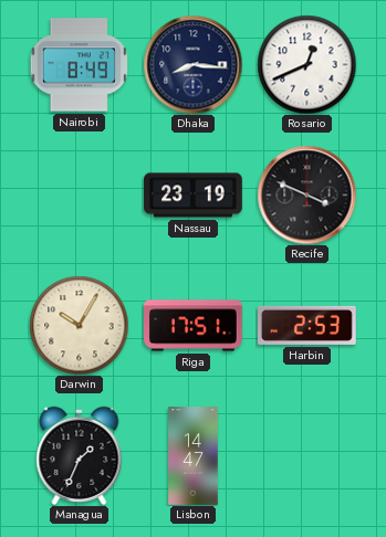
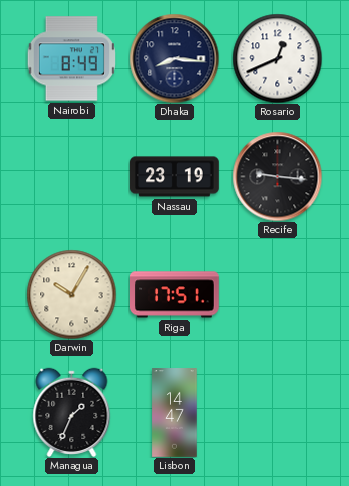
Recife: 3:49 -> 9:16
Harbin: 2:53 -> none
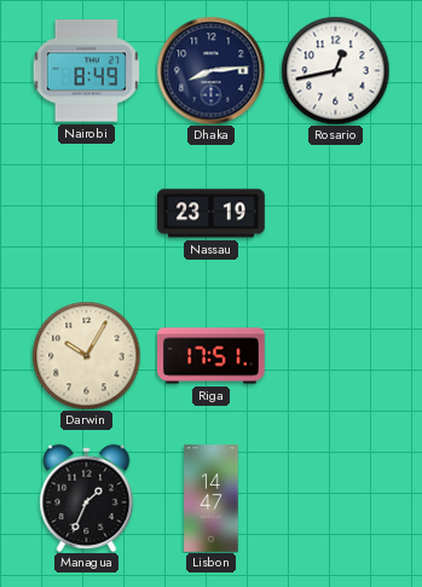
Dhaka: 8:16 -> 8:14
Rosario: 12:41 -> 12:43
Recife: 9:16 -> none
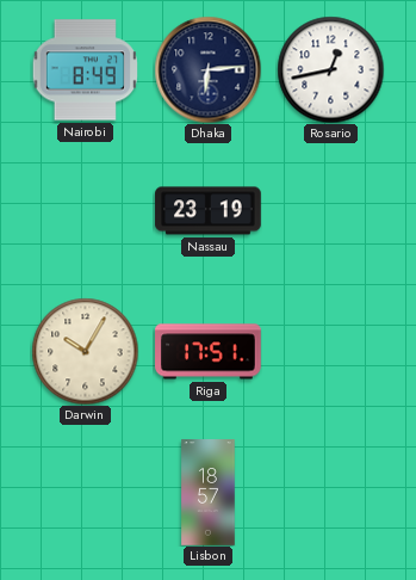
Dhaka: 8:14 -> 6:14
Managua: 1:34 -> none
Lisbon: 14:47 -> 18:57
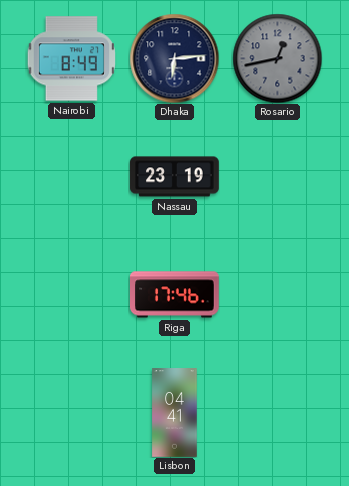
Rosario dial: white -> grey
Darwin: 10:05 -> none
Riga: 17:51 -> 17:46
Lisbon: 18:57 -> 04:41
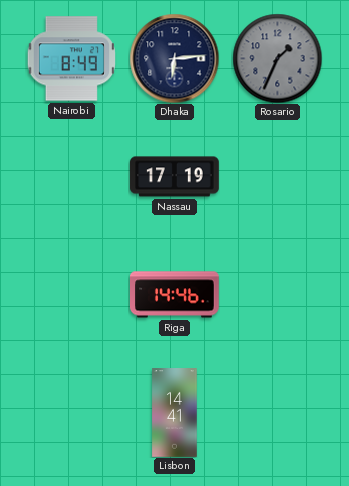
Rosario: 12:43 -> 1:34
Nassau: 23:19 -> 17:19
Riga: 17:46 -> 14:46
Lisbon: 04:41 -> 14:41
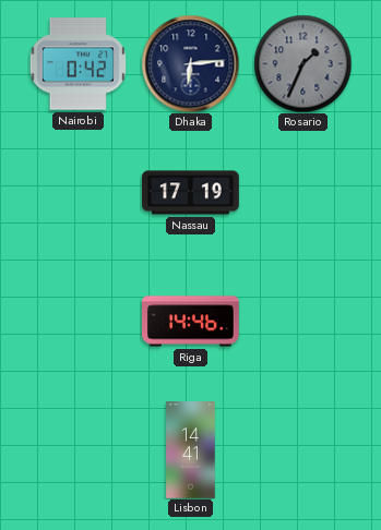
Nairobi: 8:49 -> 0:42
